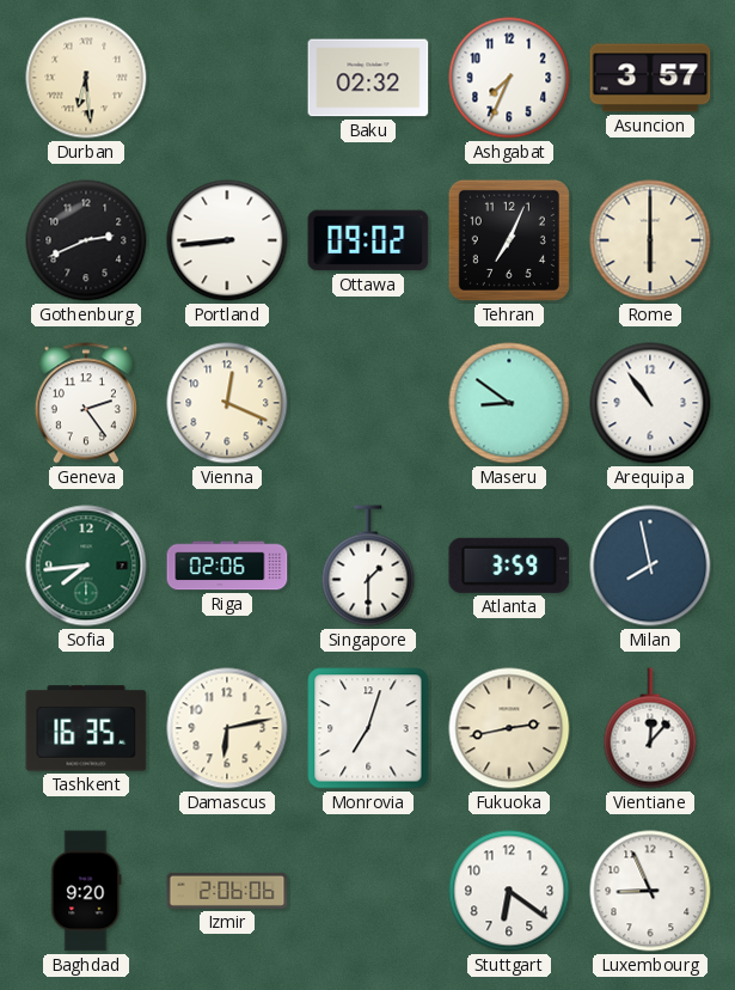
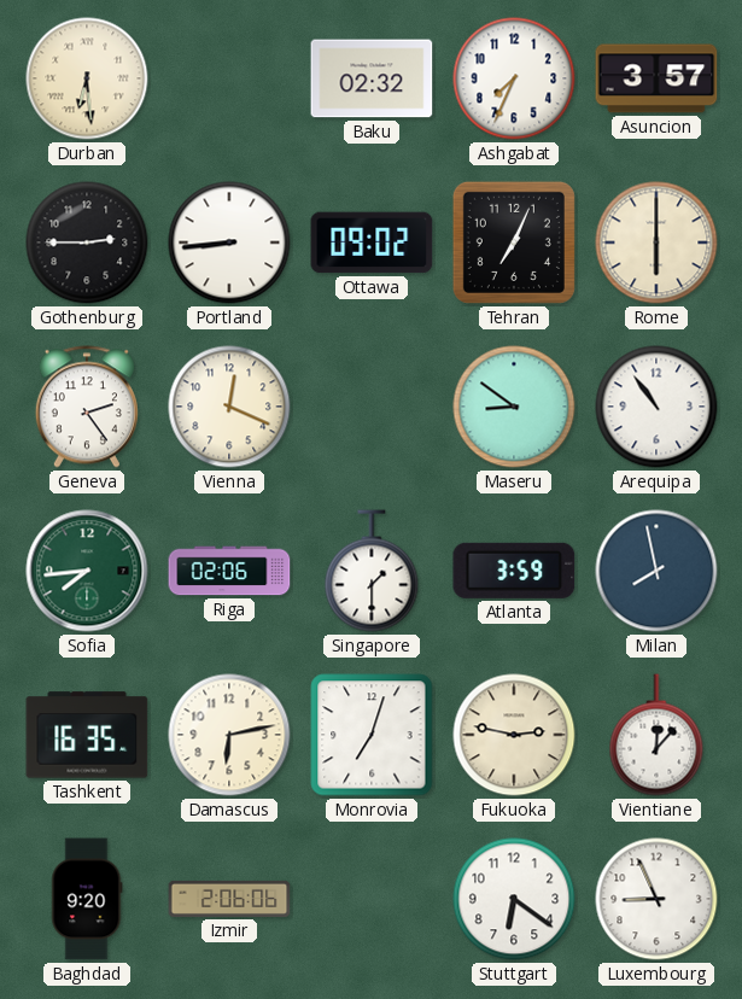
Gothenburg: 2:41 -> 2:45
Fukuoka: 2:43 -> 2:47
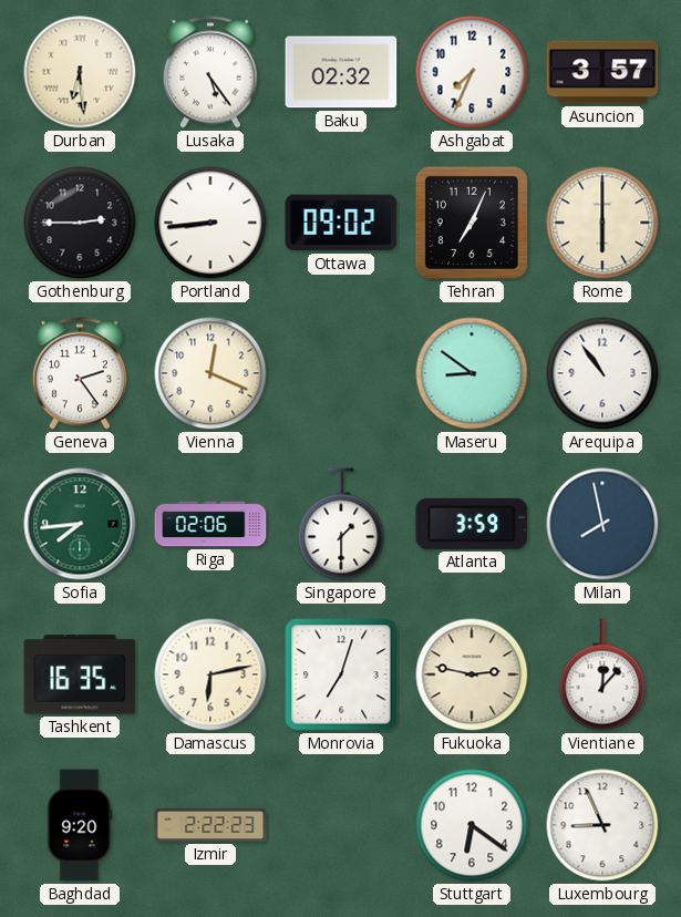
Lusaka: none -> 5:24
Izmir: 2:06 -> 2:22
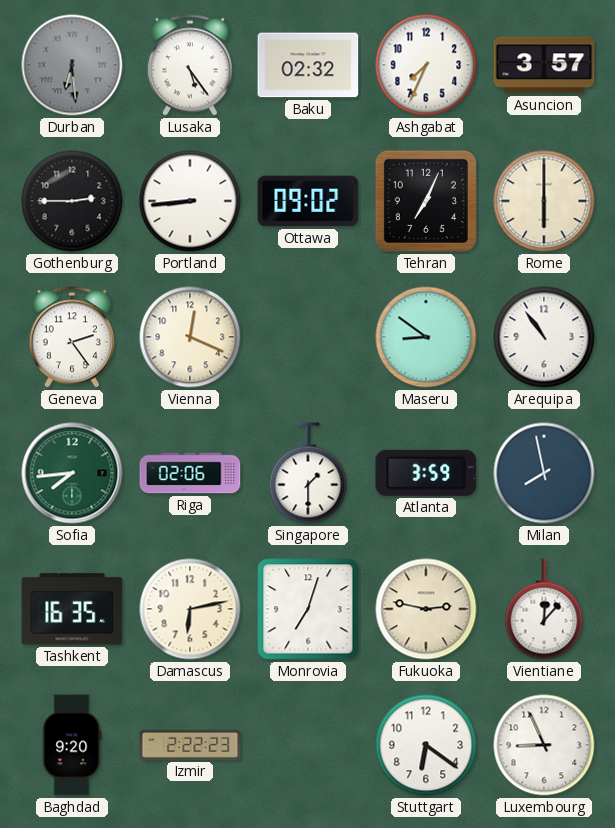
Durban dial: cream -> grey
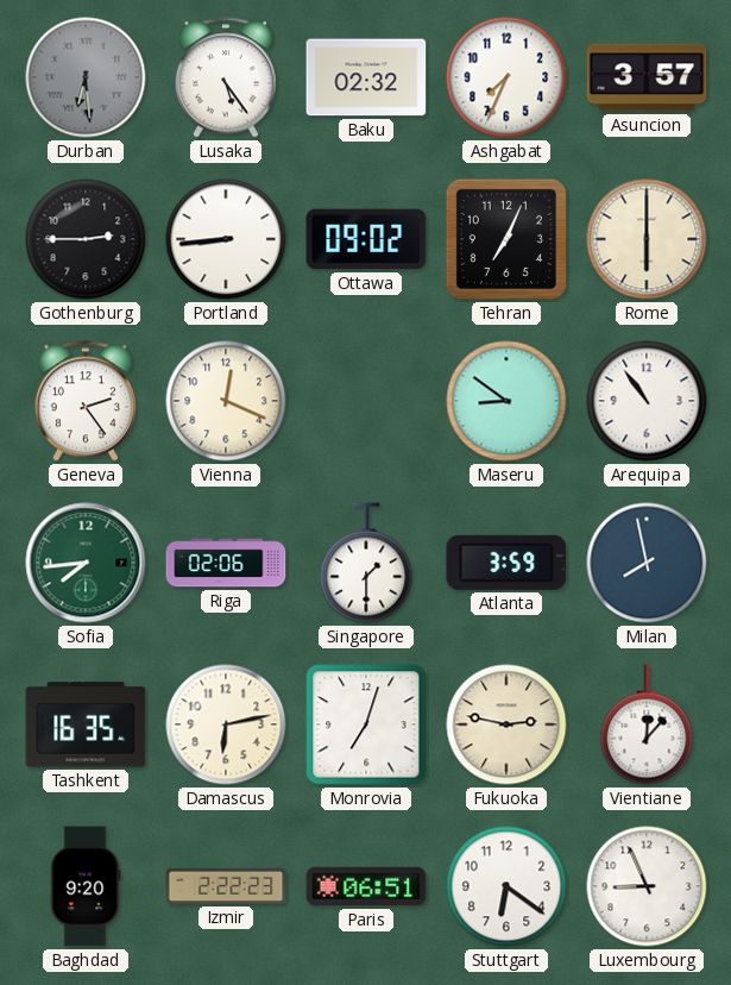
Paris: none -> 06:51
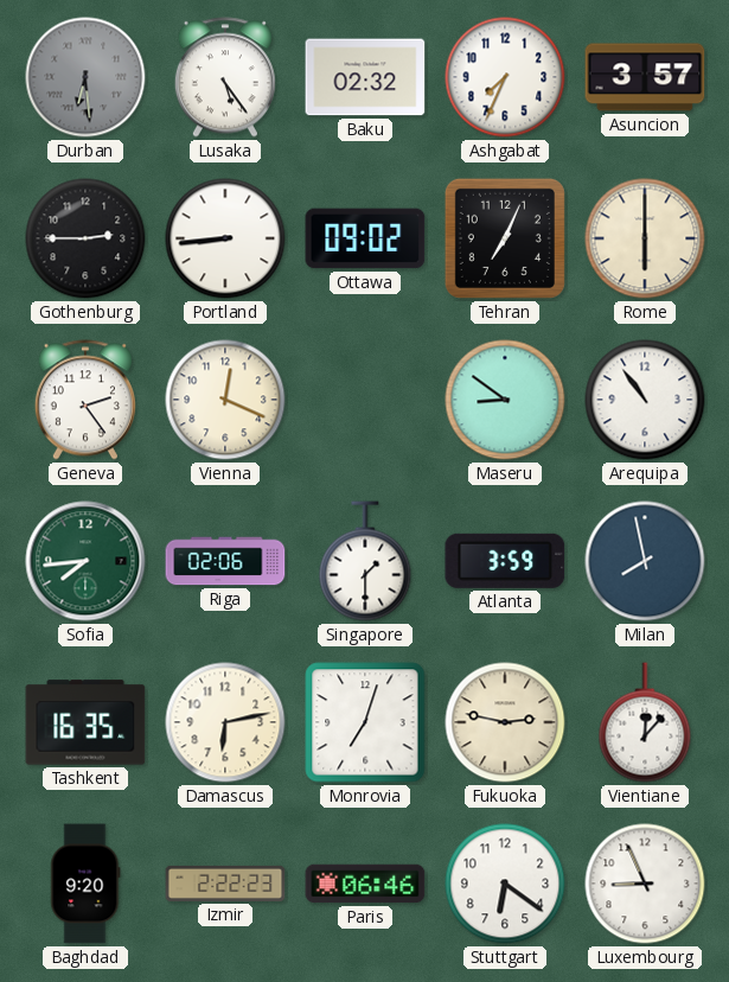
Paris: 06:51 -> 06:46
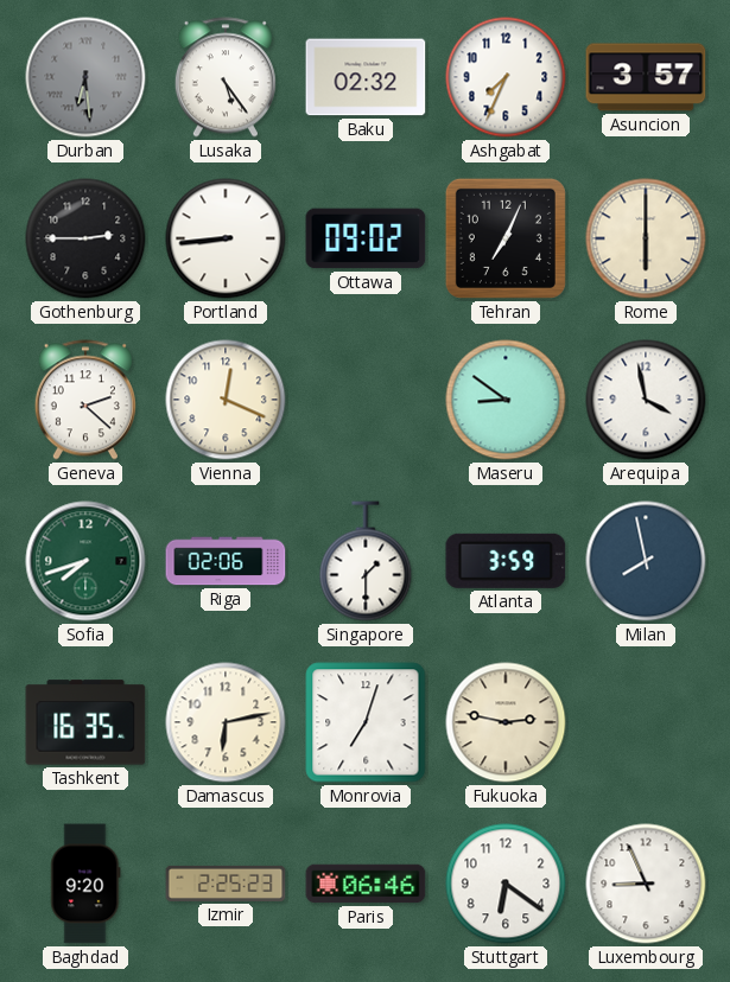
Geneva: 2:24 -> 2:22
Arequipa: 10:54 -> 3:58
Sofia: 7:44 -> 7:42
Vientiane: 12:07 -> none
Izmir: 2:22 -> 2:25
